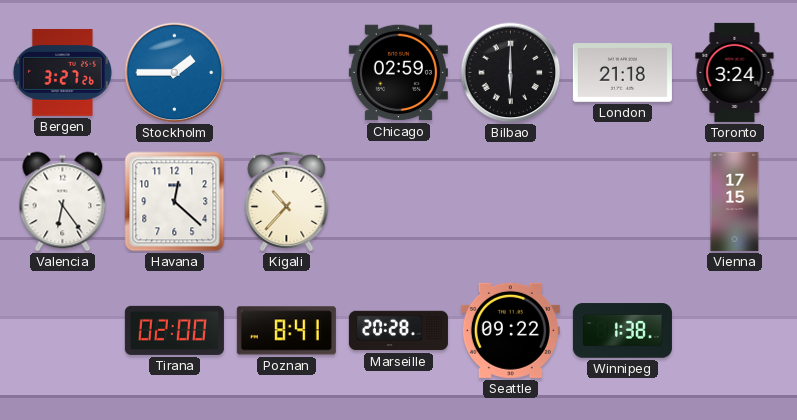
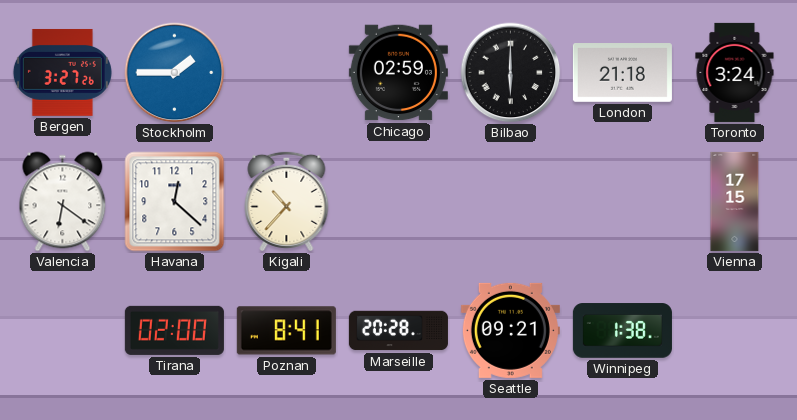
Valencia: 6:24 -> 6:21
Seattle: 09:22 -> 09:21
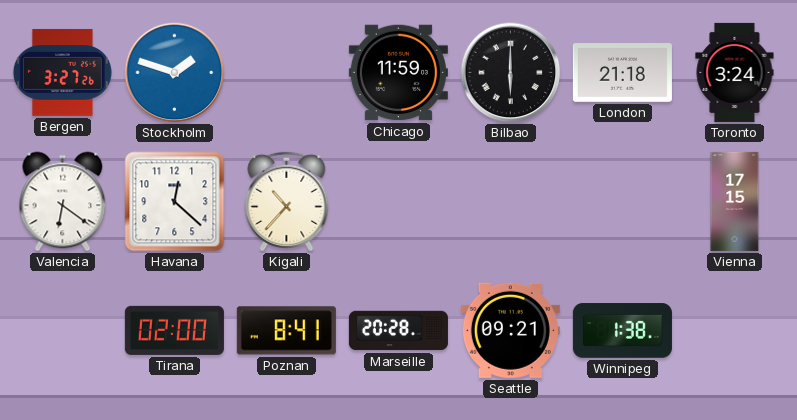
Stockholm: 1:45 -> 1:48
Chicago: 02:59 -> 11:59
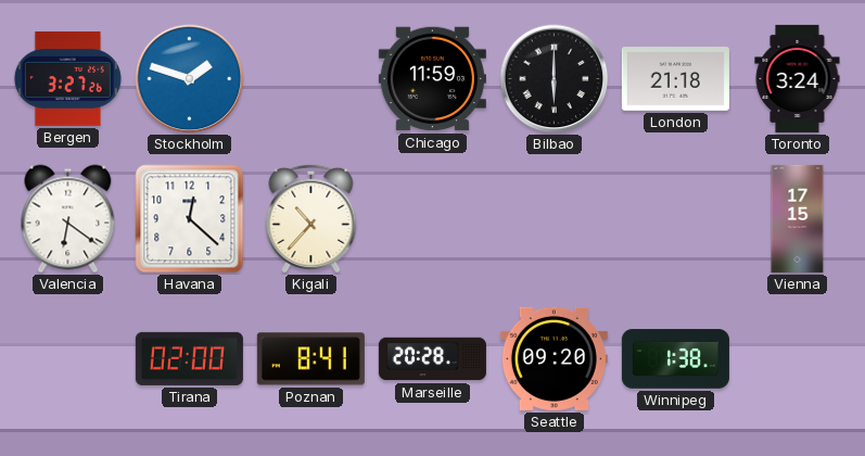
Seattle: 09:21 -> 09:20
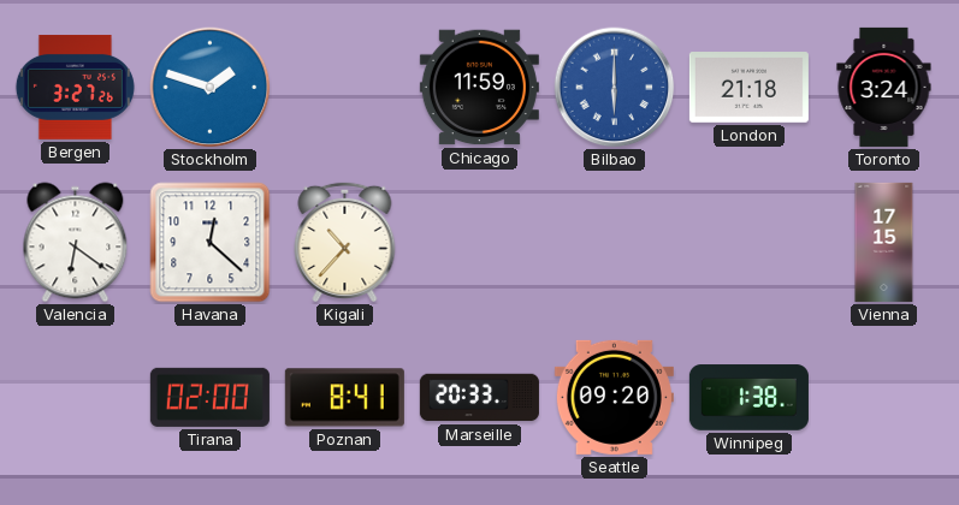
Bilbao dial: black -> blue
Marseille: 20:28 -> 20:33
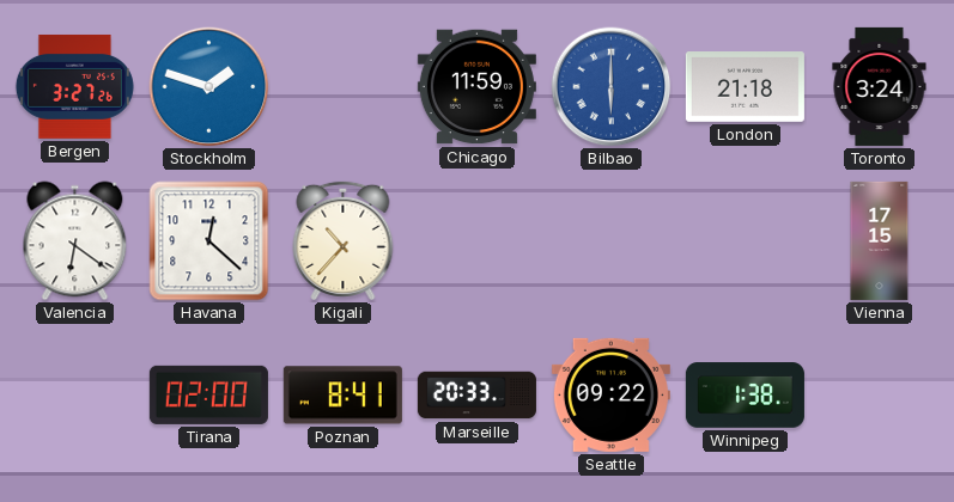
Seattle: 09:20 -> 09:22
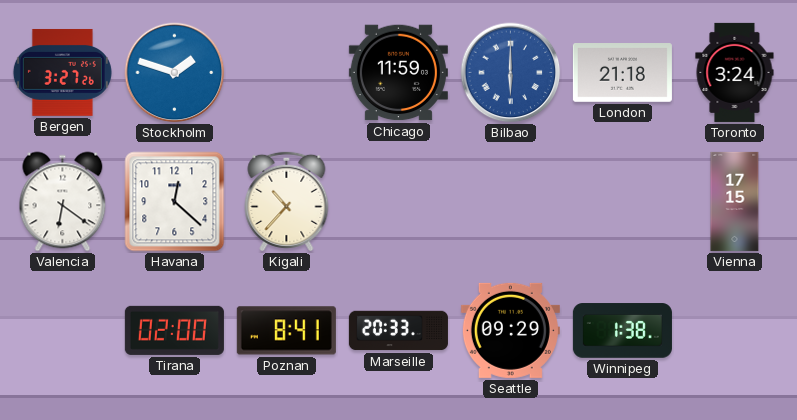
Seattle: 09:22 -> 09:29
